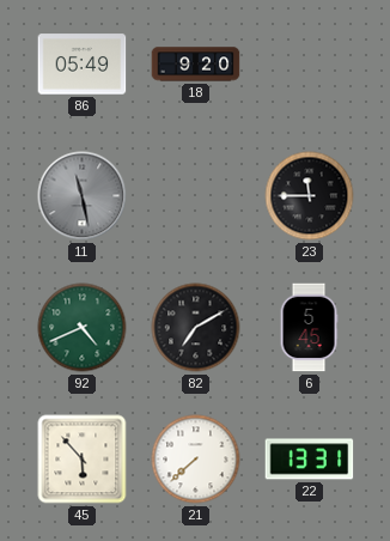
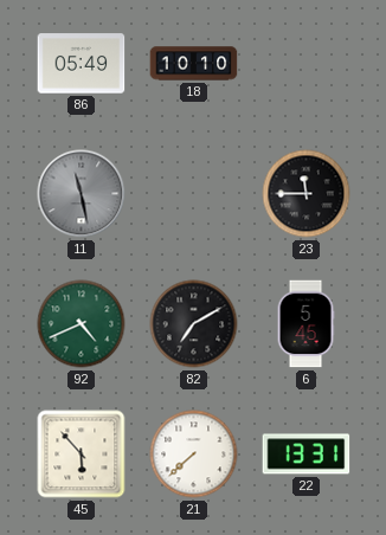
18: 9:20 -> 10:10
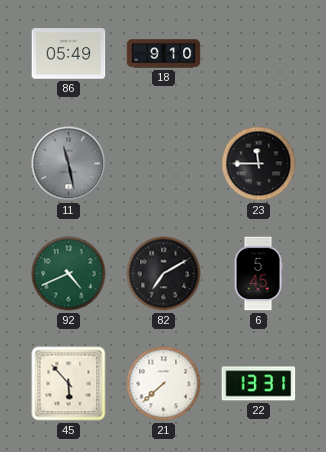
18: 10:10 -> 9:10
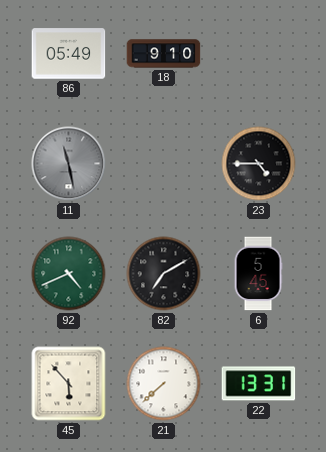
23: 11:45 -> 4:45
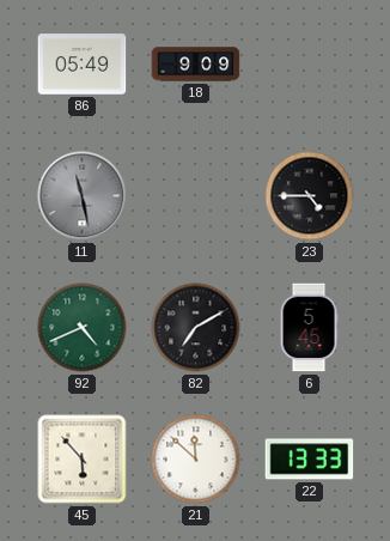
18: 9:10 -> 9:09
21: 7:38 -> 11:52
22: 13:31 -> 13:33
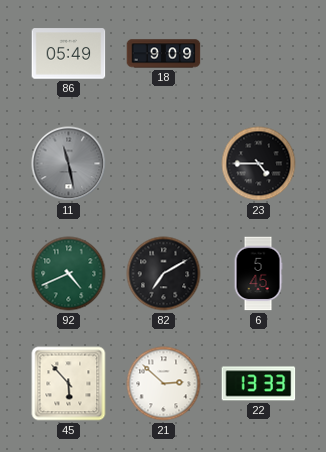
21: 11:52 -> 2:52
